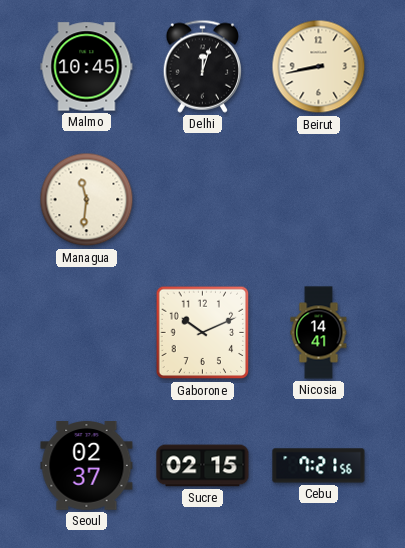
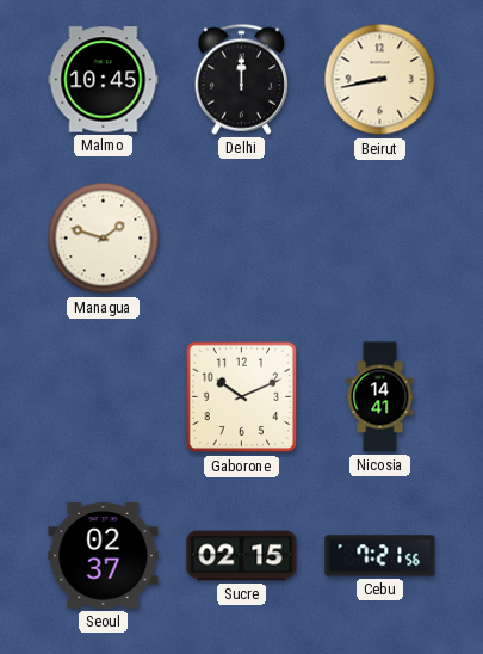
Delhi: 12:03 -> 12:00
Managua: 11:31 -> 1:48
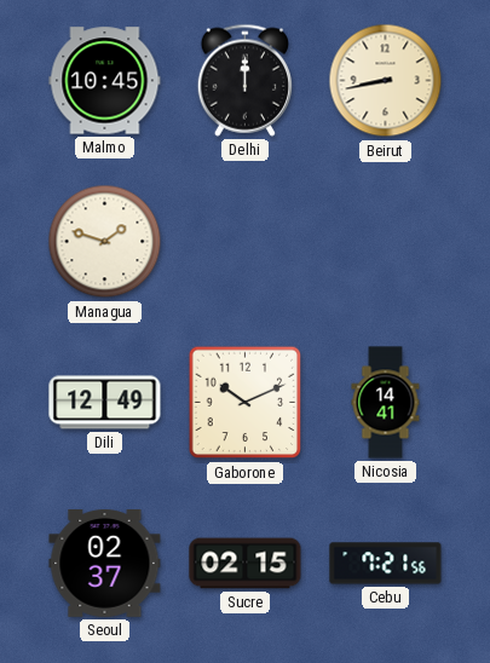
Dili: none -> 12:49
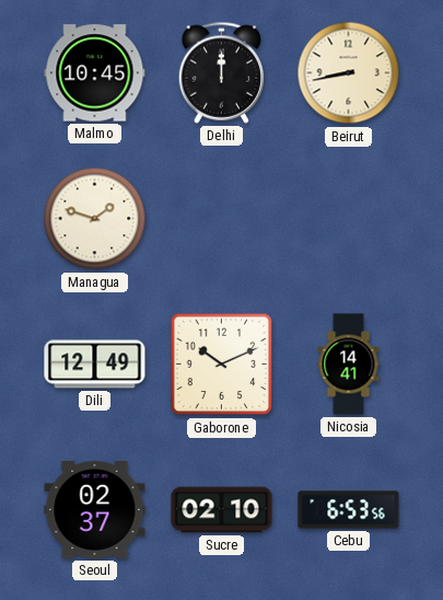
Sucre: 02:15 -> 02:10
Cebu: 7:21 -> 6:53
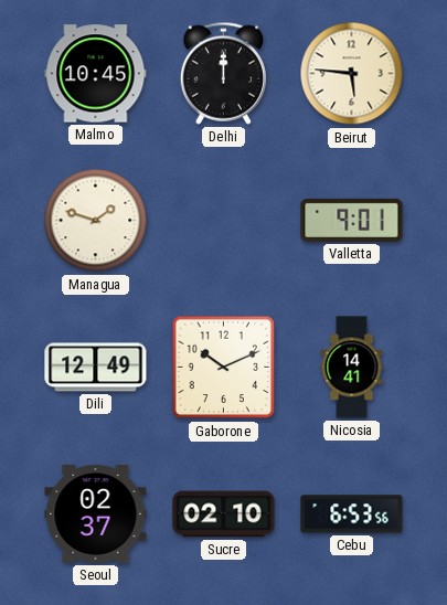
Beirut: 8:43 -> 5:46
Valletta: none -> 9:01
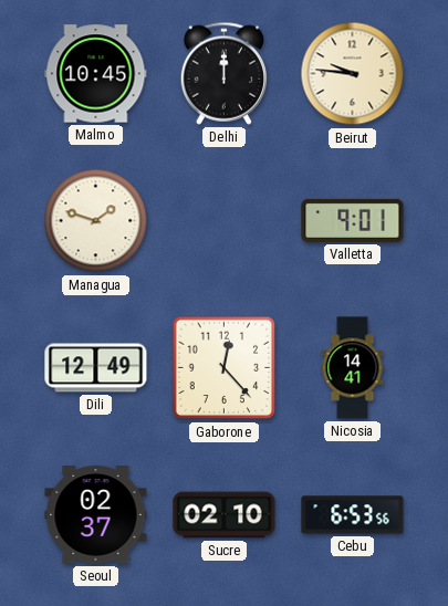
Beirut: 5:46 -> 9:46
Gaborone: 10:11 -> 12:23
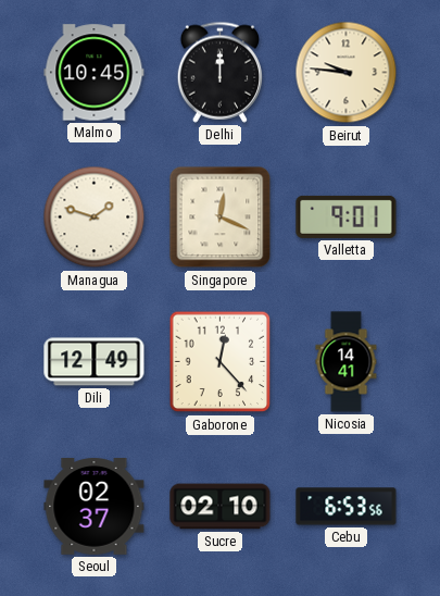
Singapore: none -> 12:19
